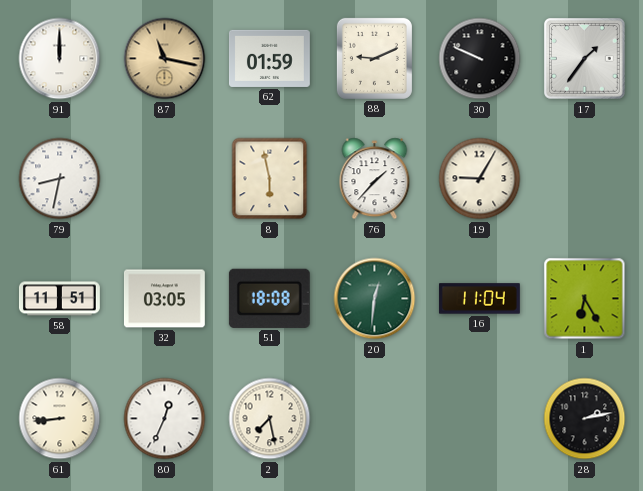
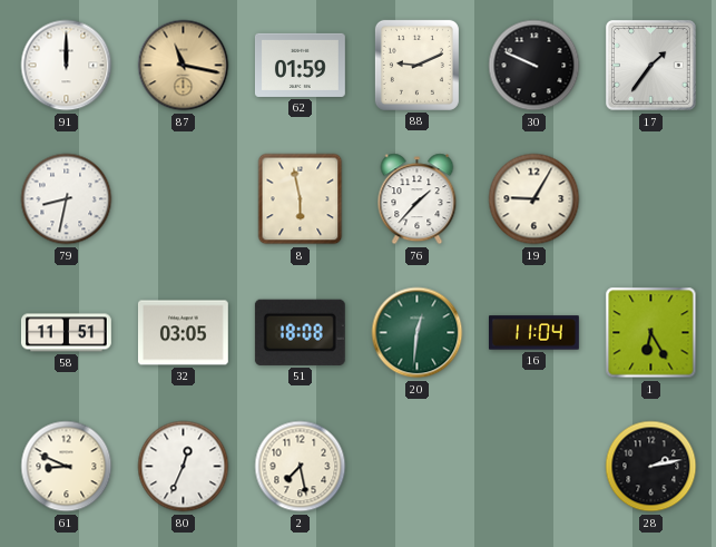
61: 8:44 -> 8:49
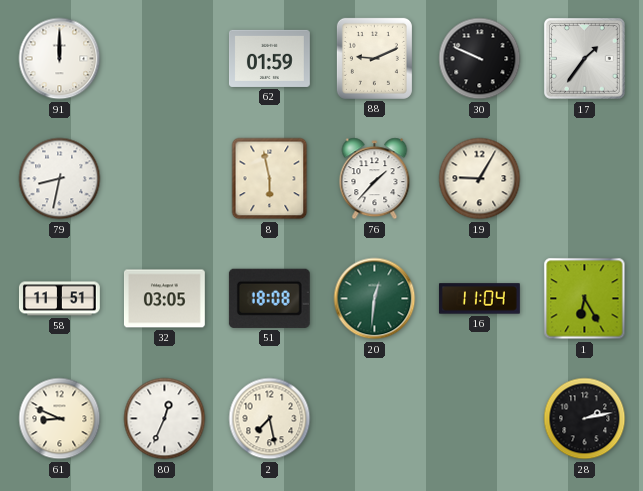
87: 11:17 -> none
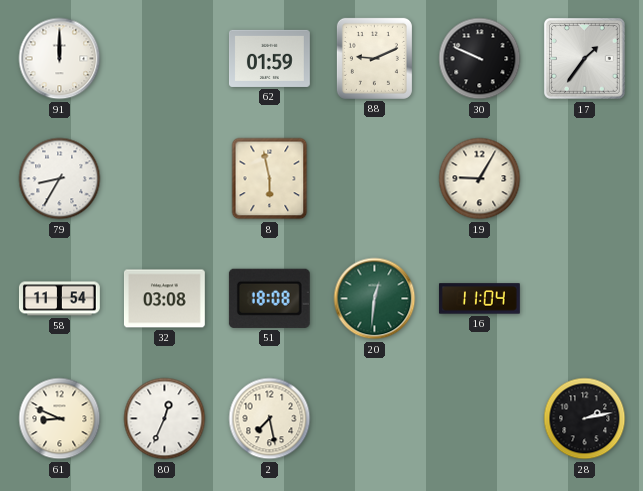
79: 8:32 -> 8:35
76: 1:37 -> none
58: 11:51 -> 11:54
32: 03:05 -> 03:08
1: 6:25 -> none
